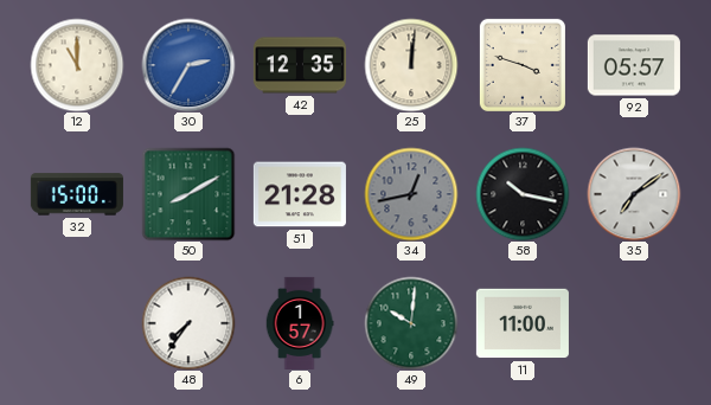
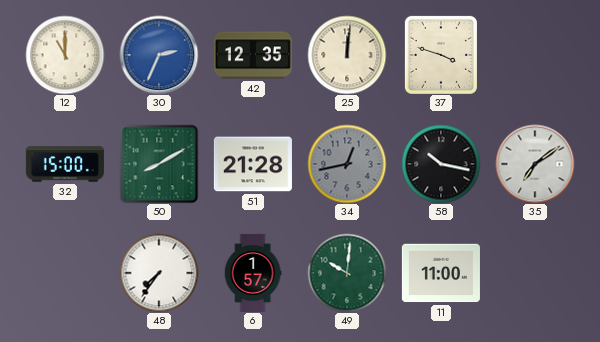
30: 2:35 -> 2:34
92: 05:57 -> none
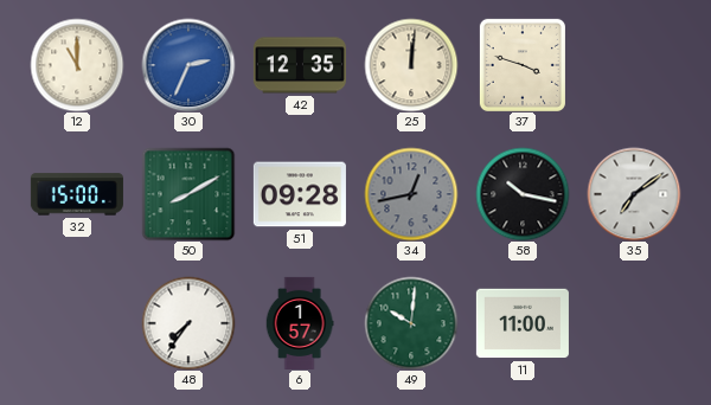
51: 21:28 -> 09:28
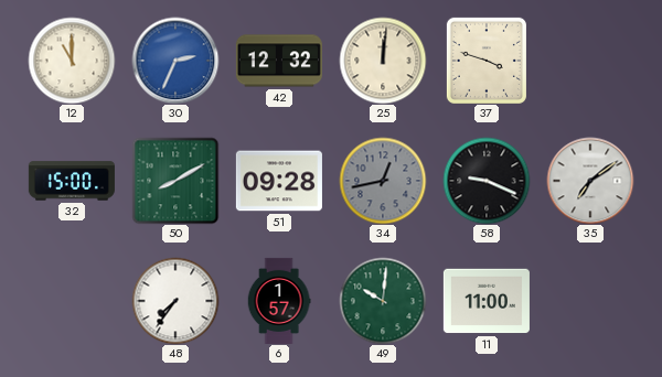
42: 12:35 -> 12:32
58: 10:17 -> 9:19
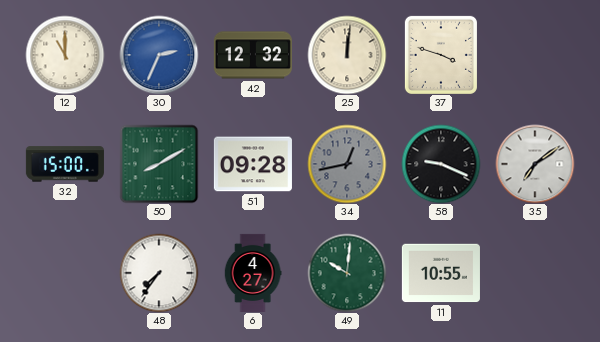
6: 1:57 -> 4:27
11: 11:00 -> 10:55
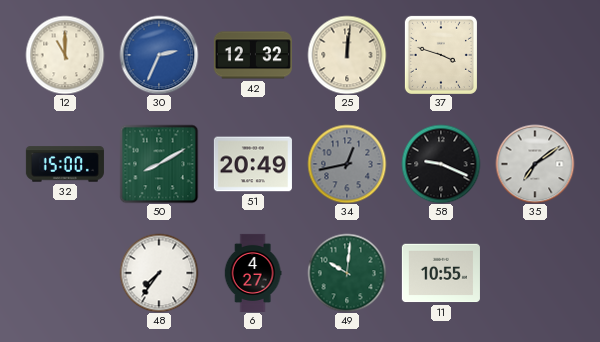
51: 09:28 -> 20:49
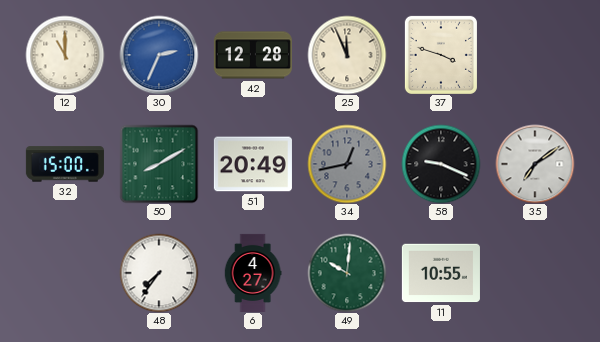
42: 12:32 -> 12:28
25: 12:01 -> 11:56
